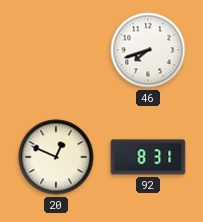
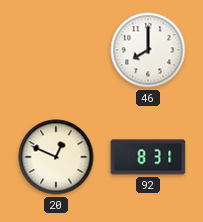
46: 7:42 -> 8:00
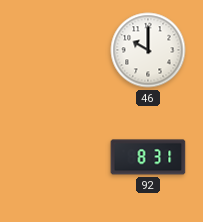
46: 8:00 -> 10:00
20: 12:49 -> none
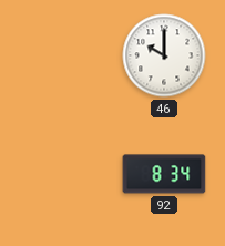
92: 8:31 -> 8:34
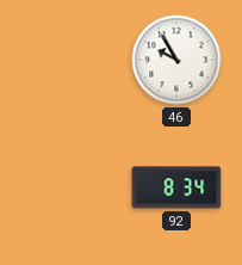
46: 10:00 -> 9:55
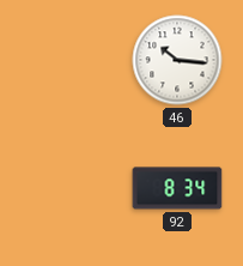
46: 9:55 -> 10:16
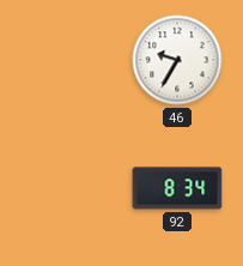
46: 10:16 -> 9:35
